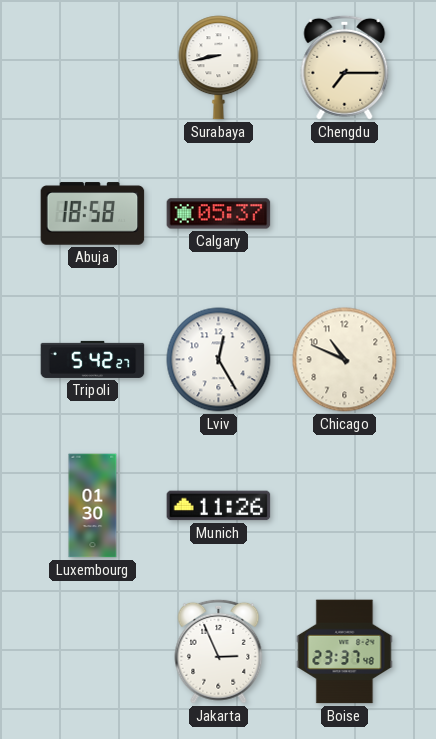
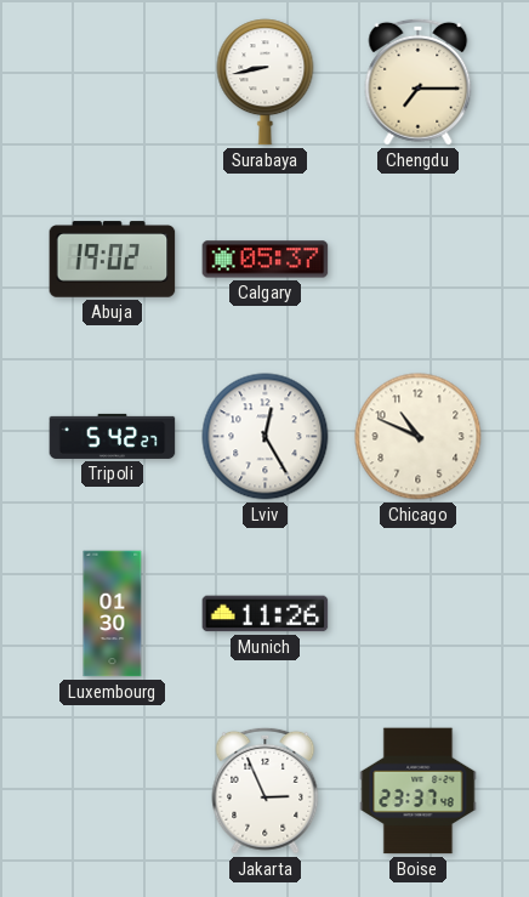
Abuja: 18:58 -> 19:02
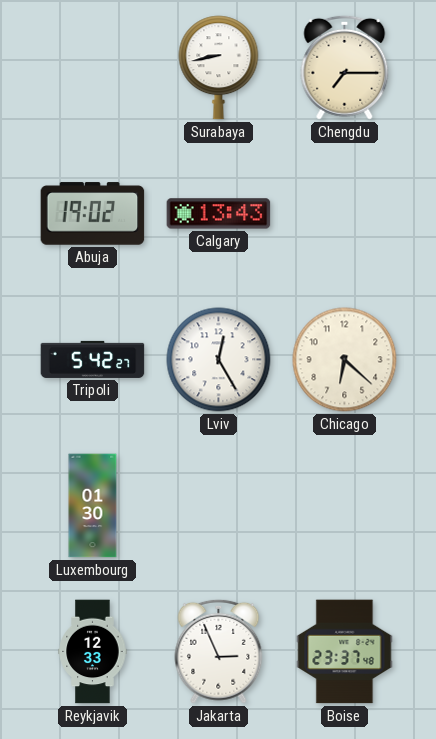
Calgary: 05:37 -> 13:43
Chicago: 10:49 -> 6:22
Munich: 11:26 -> none
Reykjavik: none -> 12:33
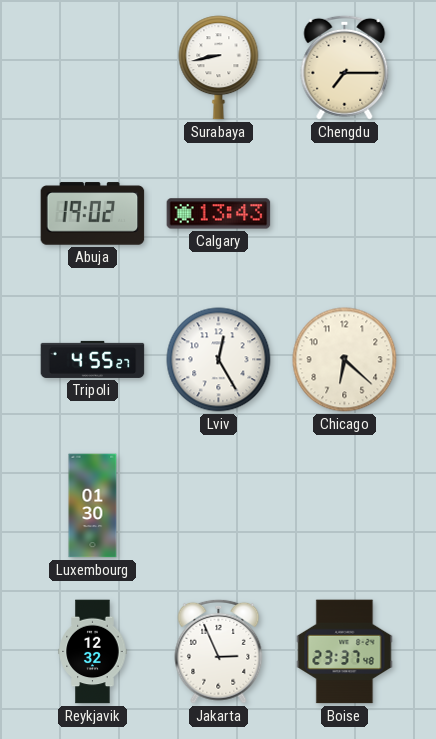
Tripoli: 5:42 -> 4:55
Reykjavik: 12:33 -> 12:32
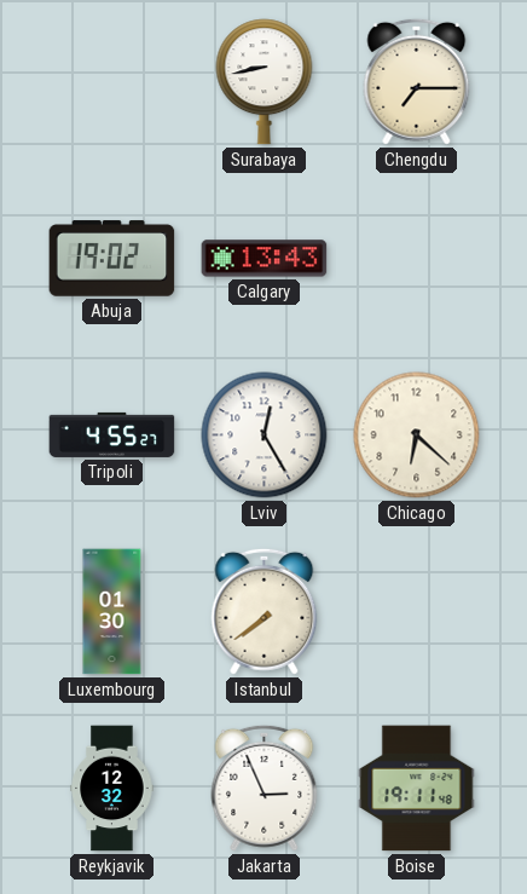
Istanbul: none -> 7:39
Boise: 23:37 -> 19:11
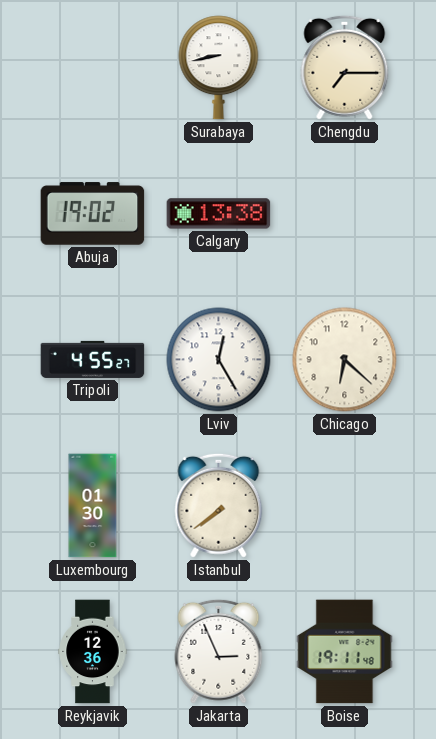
Calgary: 13:43 -> 13:38
Reykjavik: 12:32 -> 12:36
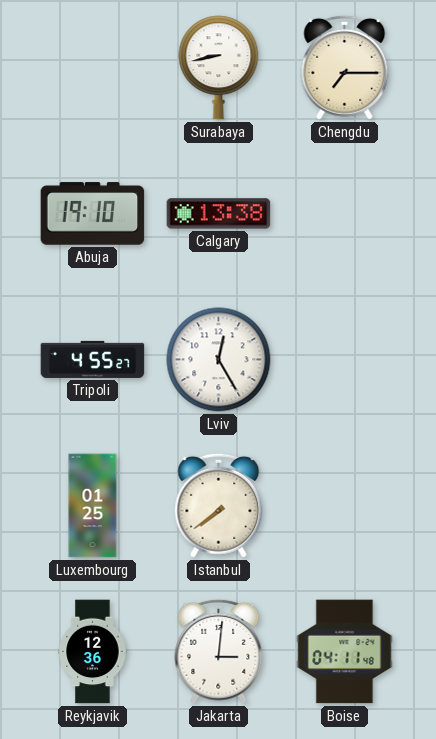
Abuja: 19:02 -> 19:10
Chicago: 6:22 -> none
Luxembourg: 01:30 -> 01:25
Jakarta: 2:56 -> 3:01
Boise: 19:11 -> 04:11
